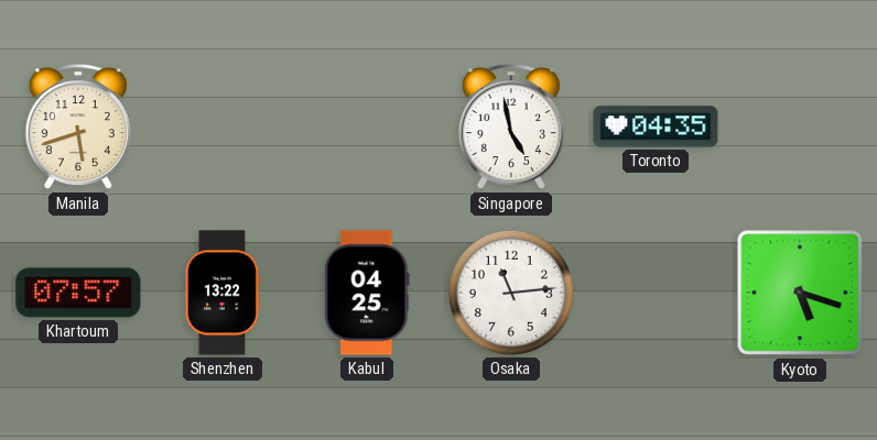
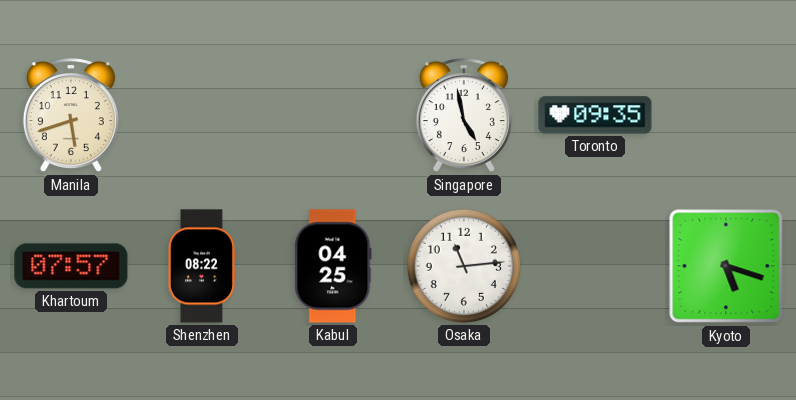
Toronto: 04:35 -> 09:35
Shenzhen: 13:22 -> 08:22
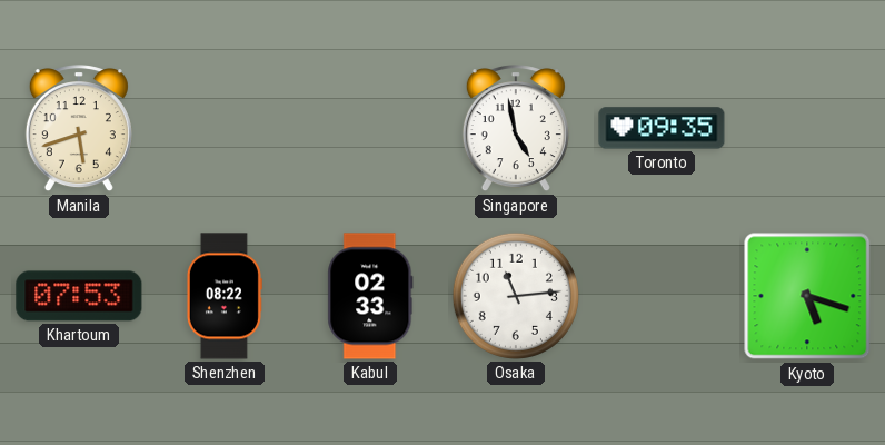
Khartoum: 07:57 -> 07:53
Kabul: 04:25 -> 02:33
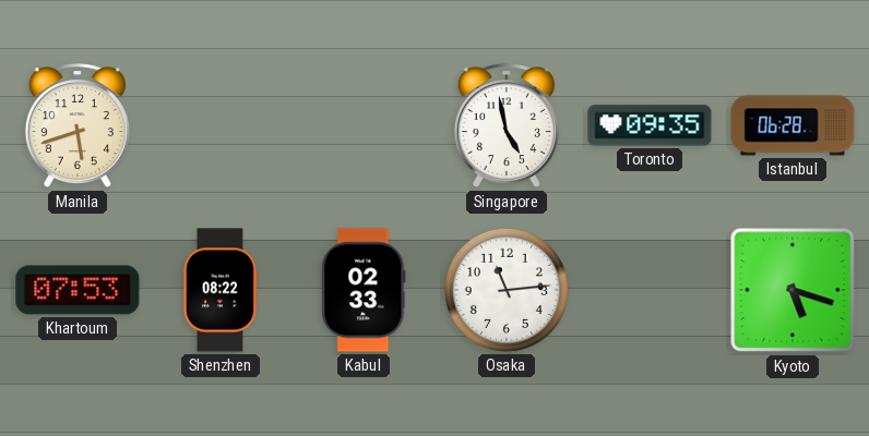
Istanbul: none -> 06:28
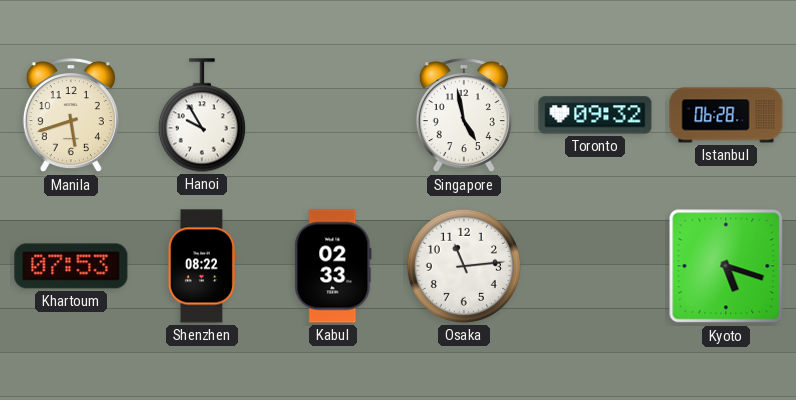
Hanoi: none -> 9:55
Toronto: 09:35 -> 09:32
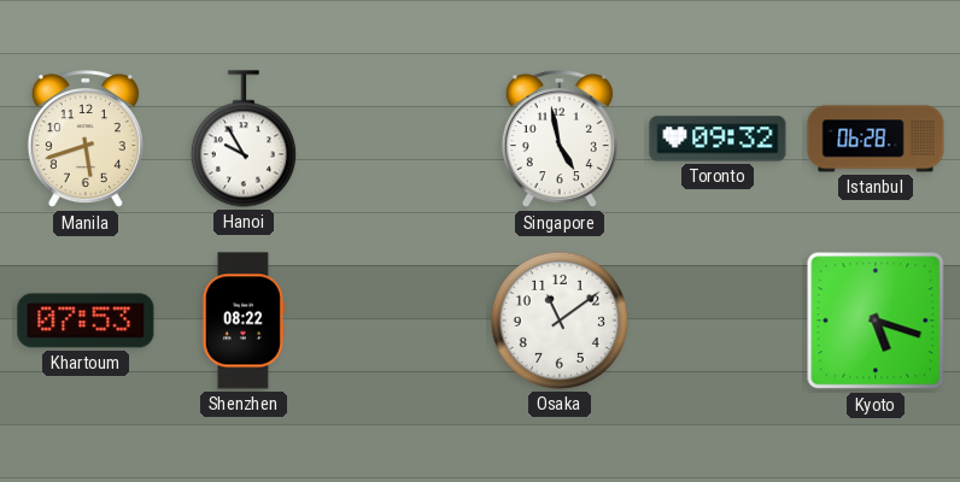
Kabul: 02:33 -> none
Osaka: 11:14 -> 11:09
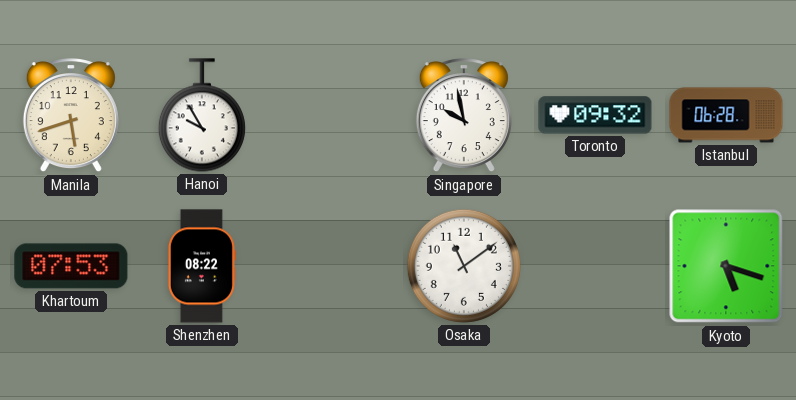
Singapore: 4:58 -> 9:58
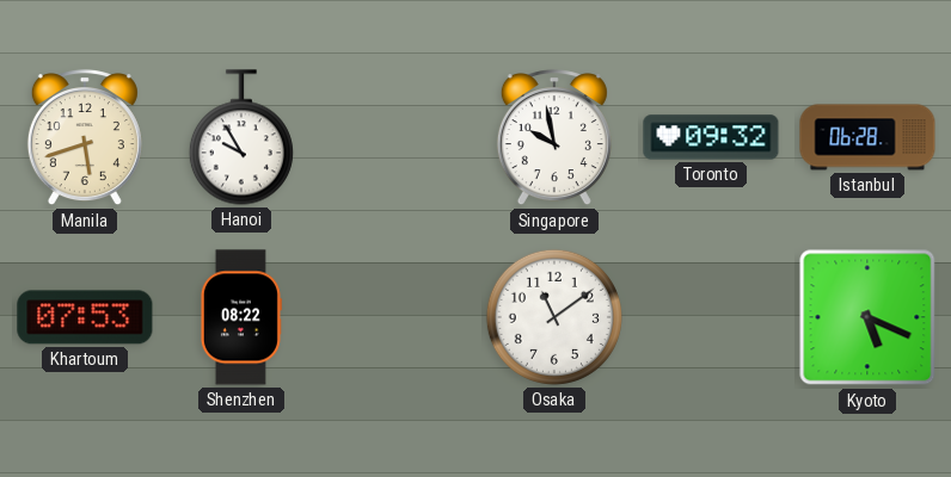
Kyoto: 5:18 -> 5:19
